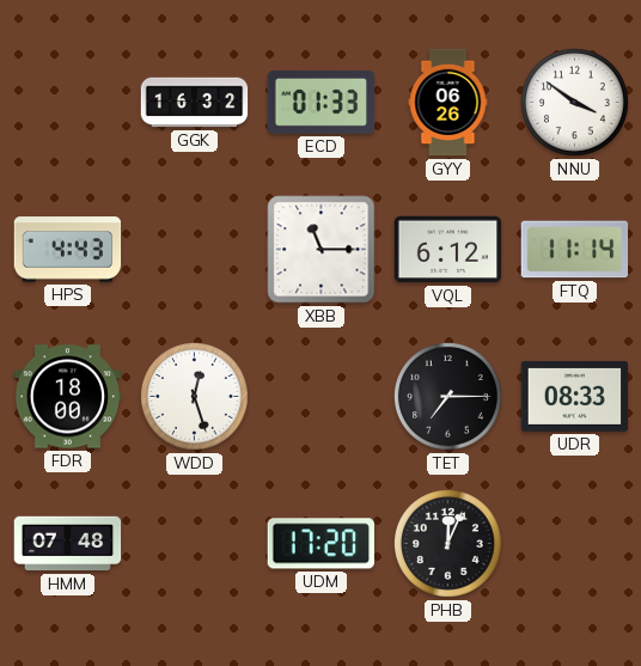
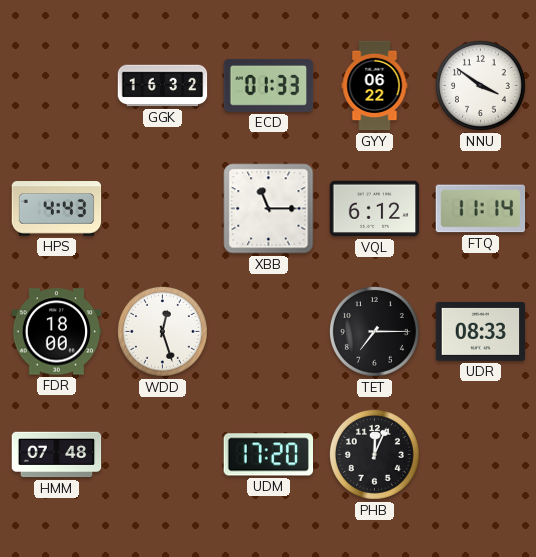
GYY: 06:26 -> 06:22
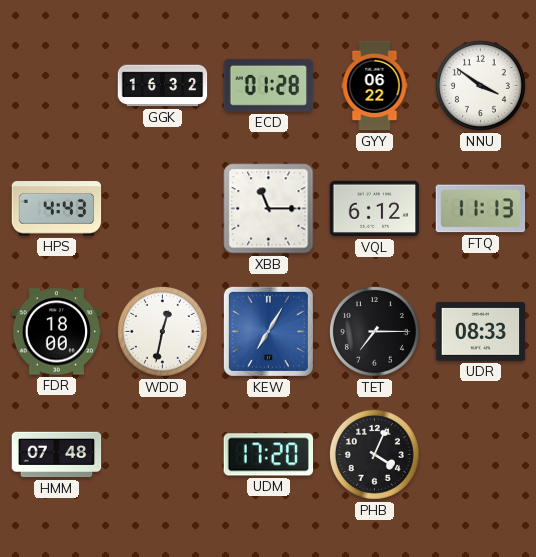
ECD: 01:33 -> 01:28
FTQ: 11:14 -> 11:13
WDD: 12:27 -> 12:32
KEW: none -> 7:05
PHB: 12:04 -> 4:04
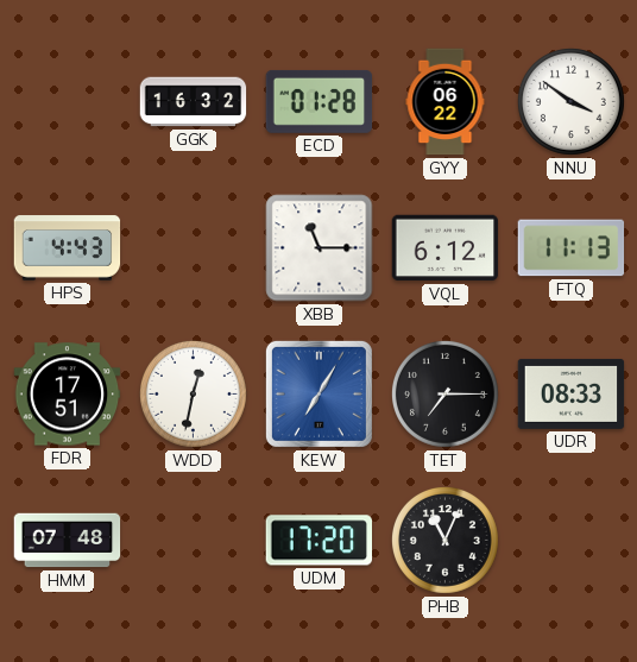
FDR: 18:00 -> 17:51
PHB: 4:04 -> 11:04
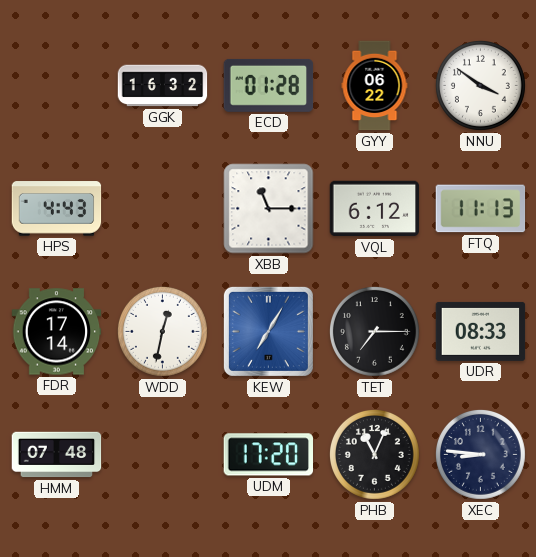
FDR: 17:51 -> 17:14
XEC: none -> 8:46
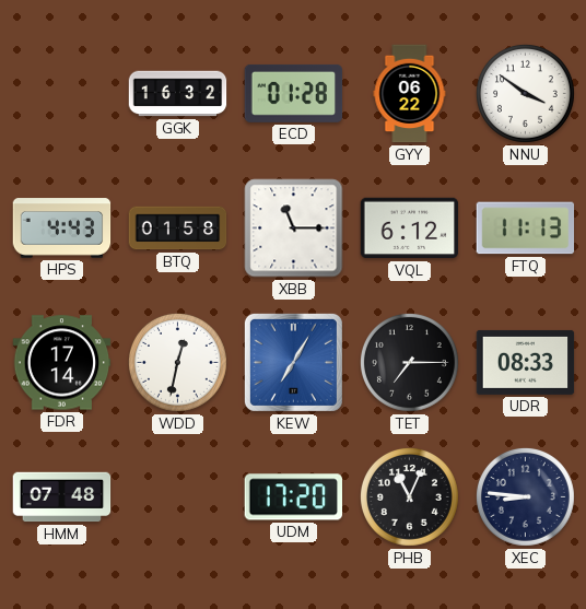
BTQ: none -> 01:58
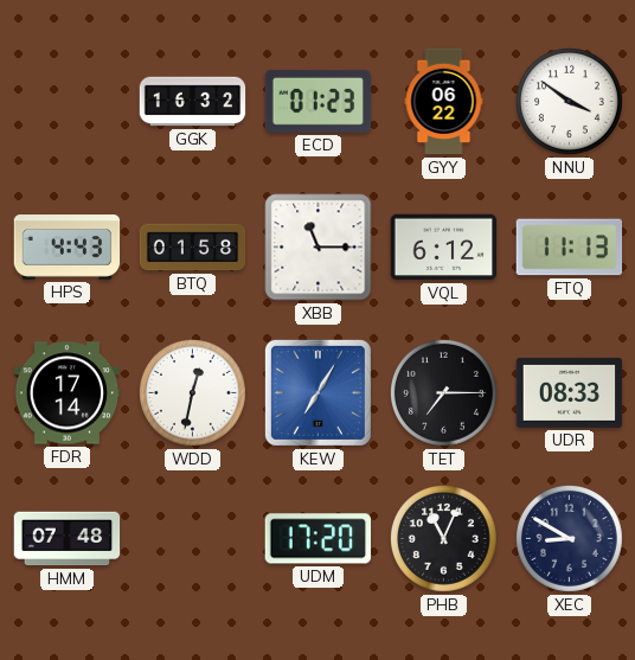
ECD: 01:28 -> 01:23
XEC: 8:46 -> 8:50
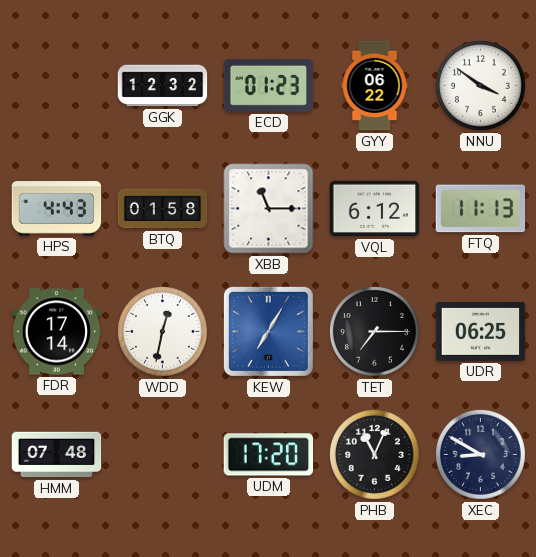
GGK: 16:32 -> 12:32
UDR: 08:33 -> 06:25
